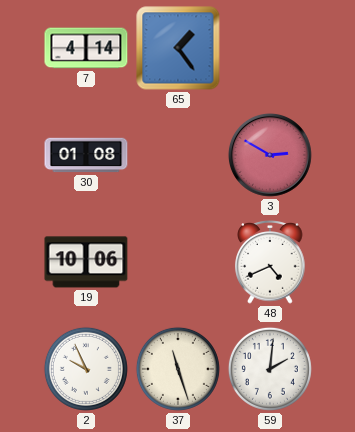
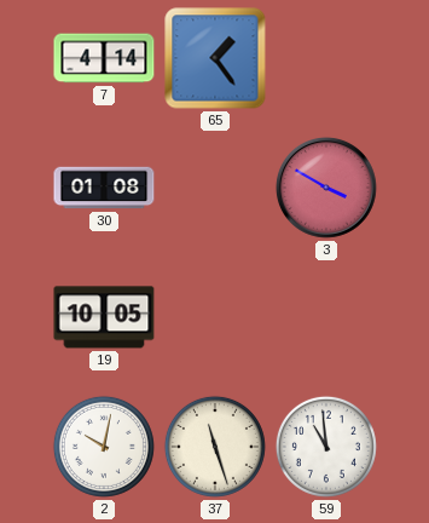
3: 2:50 -> 3:50
19: 10:06 -> 10:05
48: 4:41 -> none
2: 9:56 -> 10:02
59: 2:01 -> 10:59
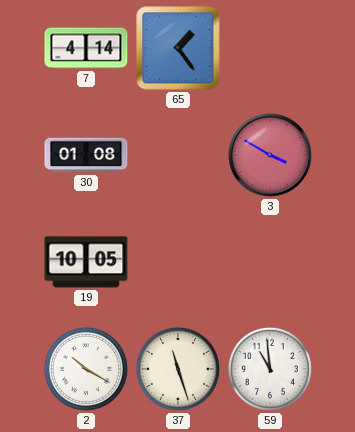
2: 10:02 -> 10:20
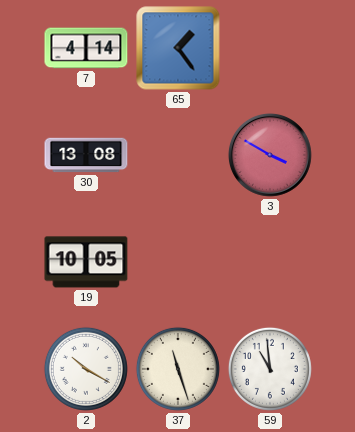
30: 01:08 -> 13:08
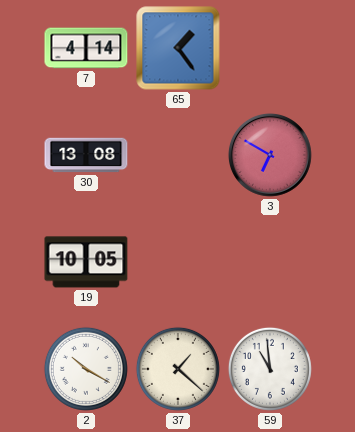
3: 3:50 -> 6:50
37: 11:27 -> 1:22
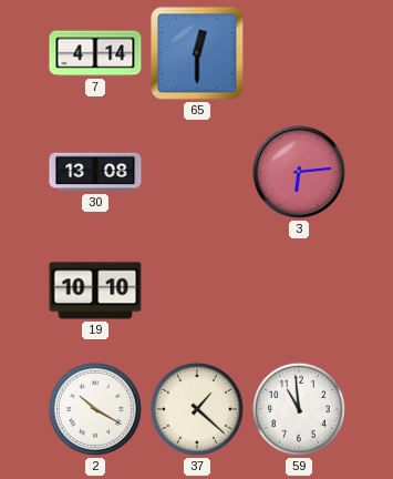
65: 1:24 -> 12:30
3: 6:50 -> 6:14
19: 10:05 -> 10:10
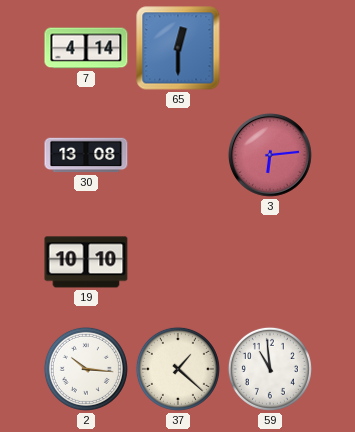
2: 10:20 -> 10:16
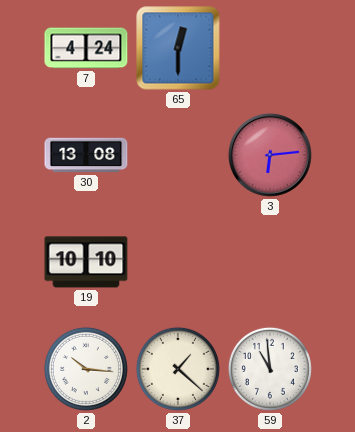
7: 4:14 -> 4:24
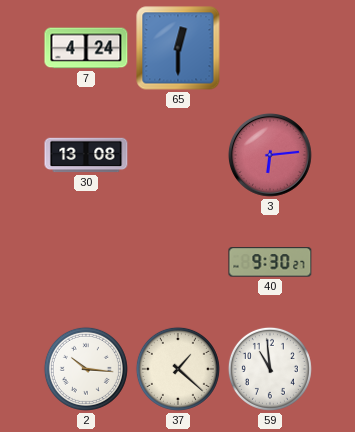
19: 10:10 -> none
40: none -> 9:30
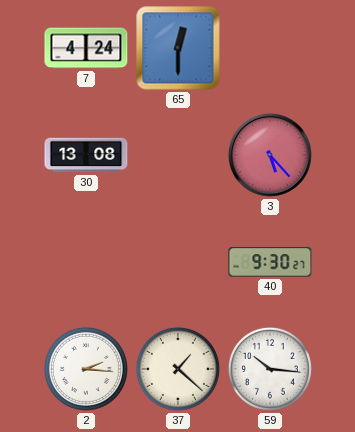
3: 6:14 -> 5:23
2: 10:16 -> 2:16
59: 10:59 -> 10:16
